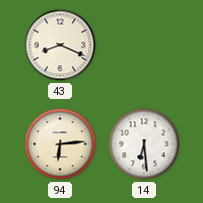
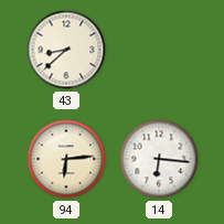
43: 8:19 -> 8:38
14: 6:29 -> 6:16
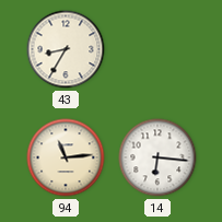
43: 8:38 -> 8:35
94: 6:14 -> 11:14
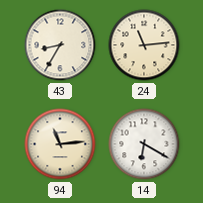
24: none -> 11:14
14: 6:16 -> 6:20
